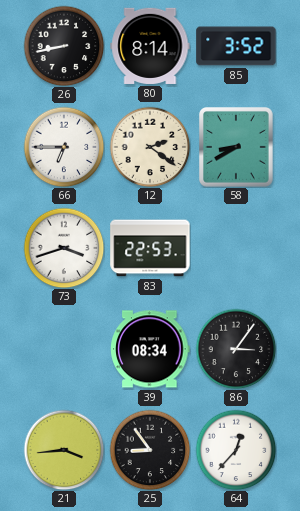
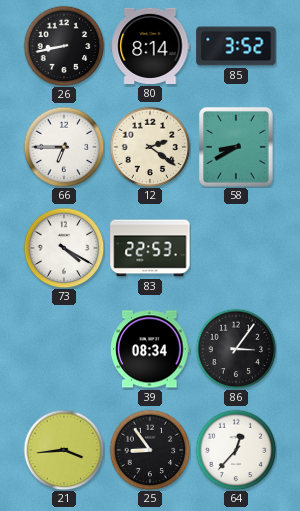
73: 3:42 -> 4:20
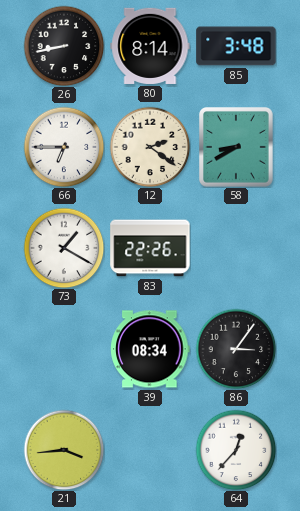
85: 3:52 -> 3:48
73: 4:20 -> 1:20
83: 22:53 -> 22:26
25: 8:54 -> none
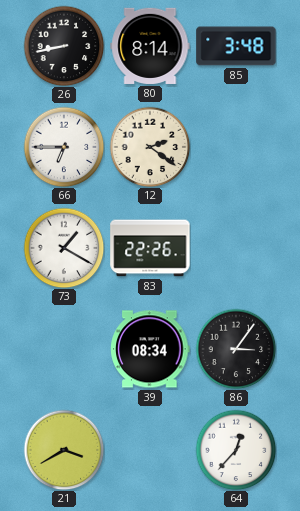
58: 8:40 -> none
21: 3:44 -> 3:40
